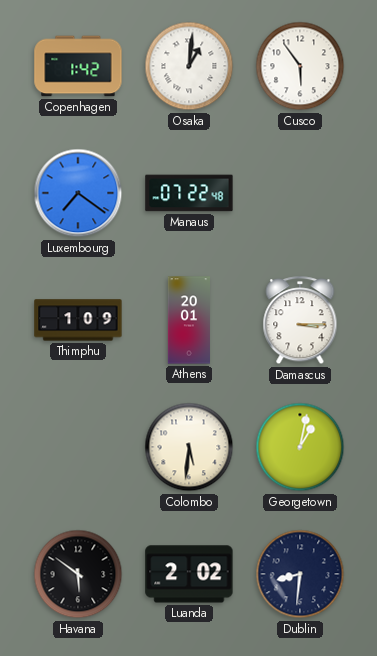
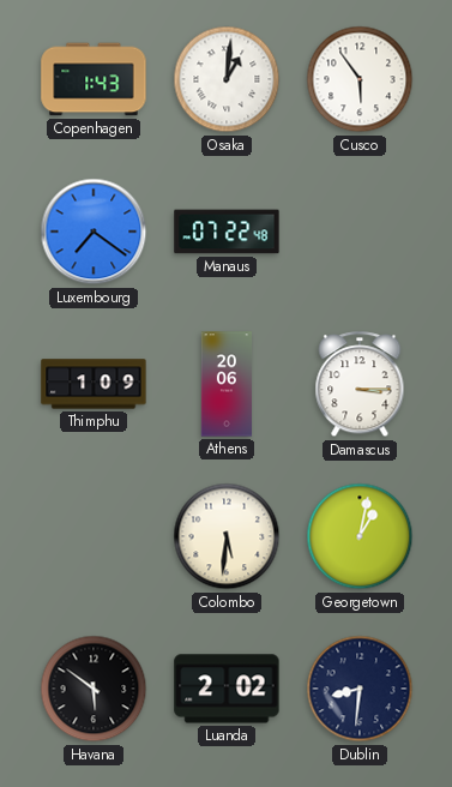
Copenhagen: 1:42 -> 1:43
Athens: 20:01 -> 20:06
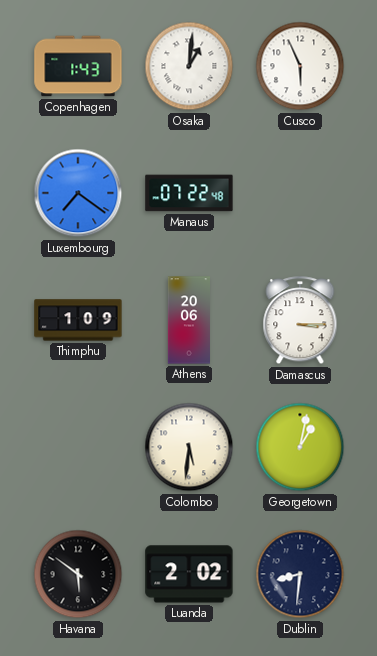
Cusco: 5:54 -> 5:56
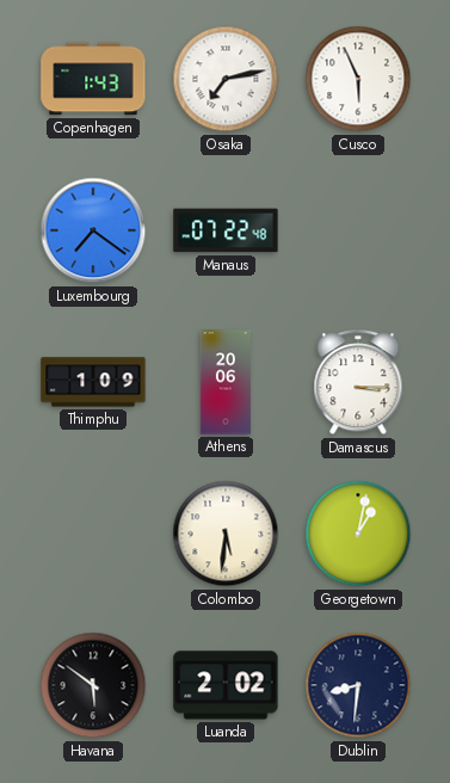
Osaka: 1:01 -> 7:13
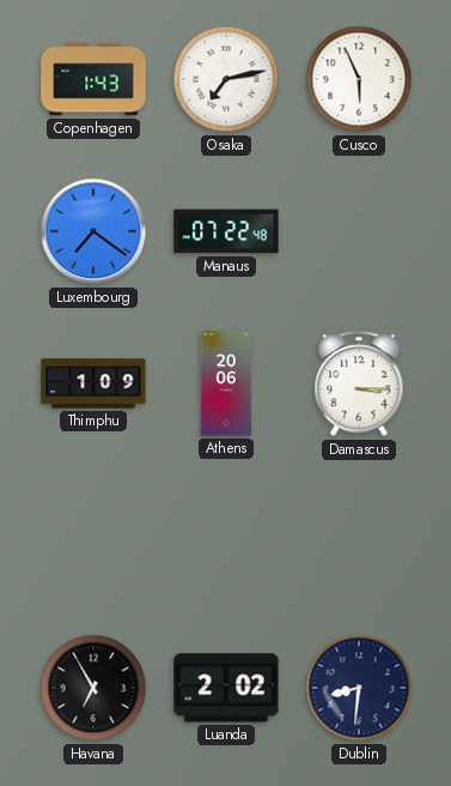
Colombo: 5:31 -> none
Georgetown: 1:02 -> none
Havana: 5:51 -> 6:55
